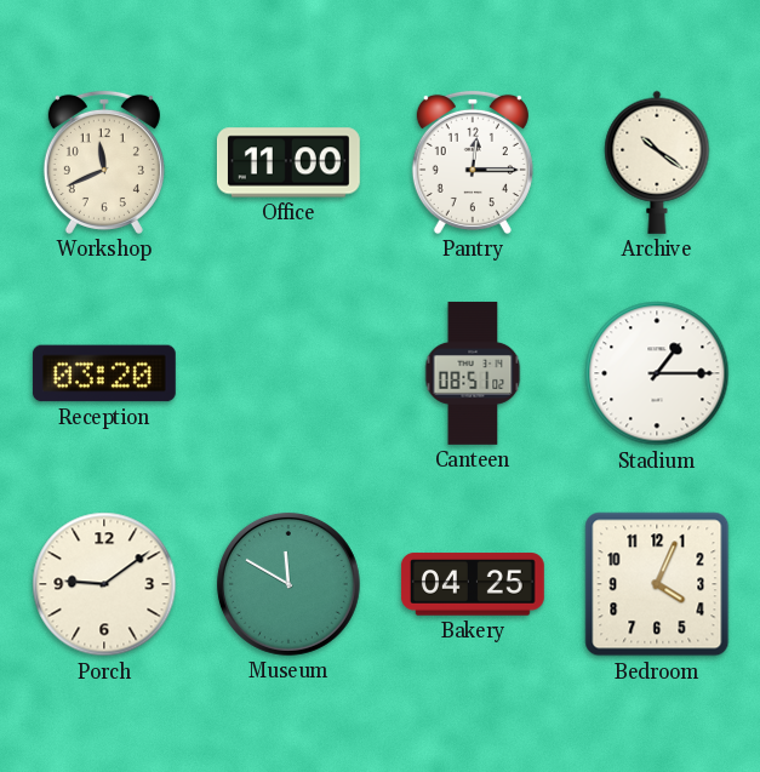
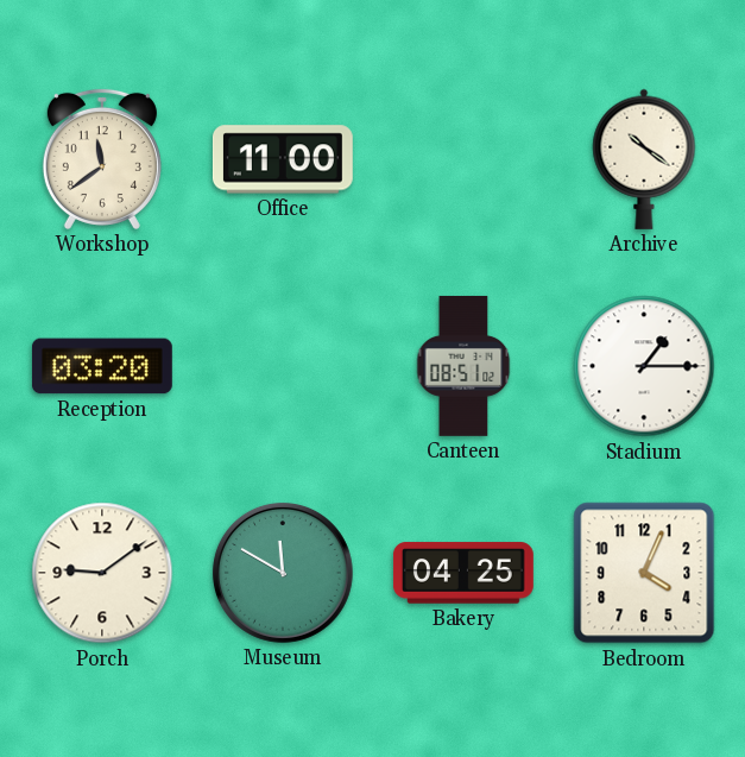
Workshop: 11:41 -> 11:39
Pantry: 12:15 -> none
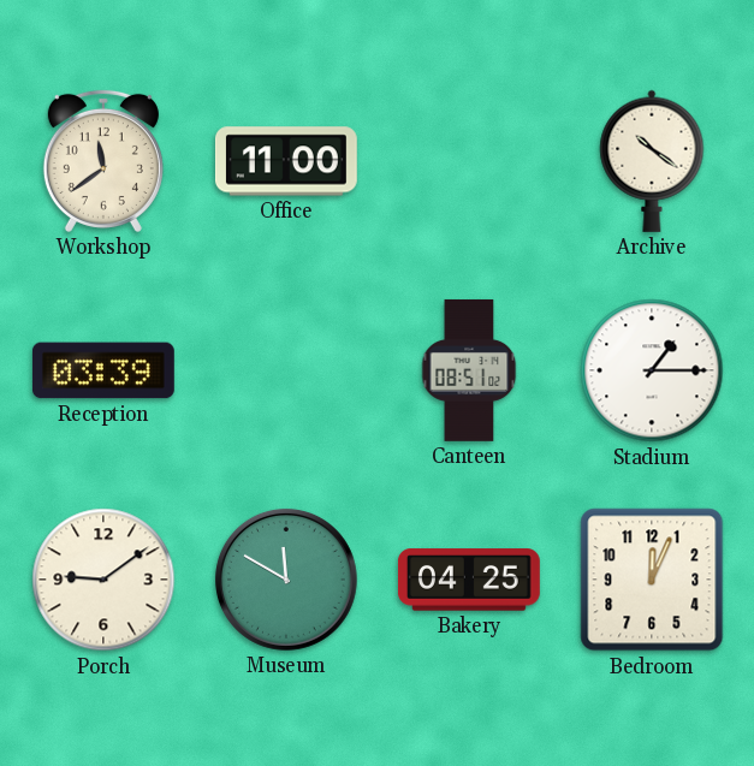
Reception: 03:20 -> 03:39
Bedroom: 4:04 -> 12:04
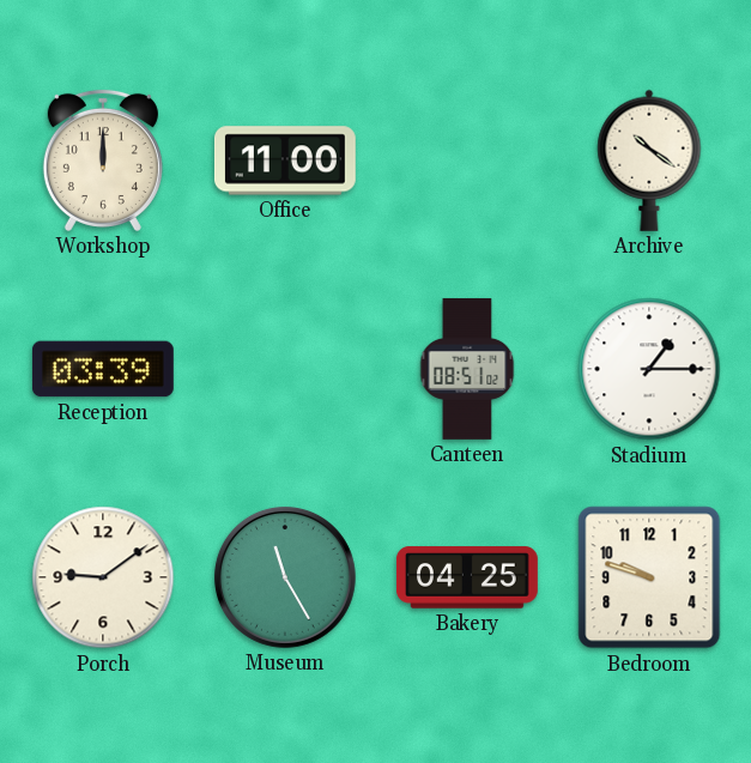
Workshop: 11:39 -> 12:00
Museum: 11:50 -> 11:25
Bedroom: 12:04 -> 9:48
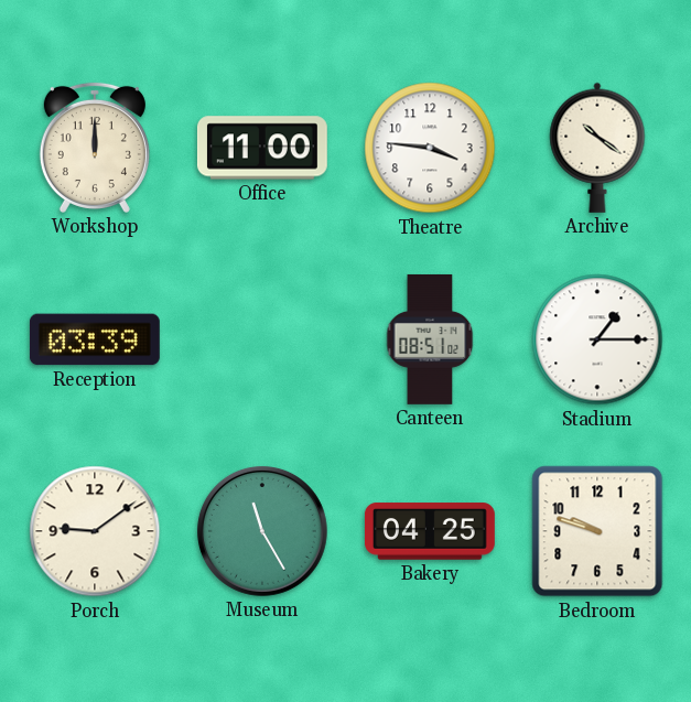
Theatre: none -> 3:46
